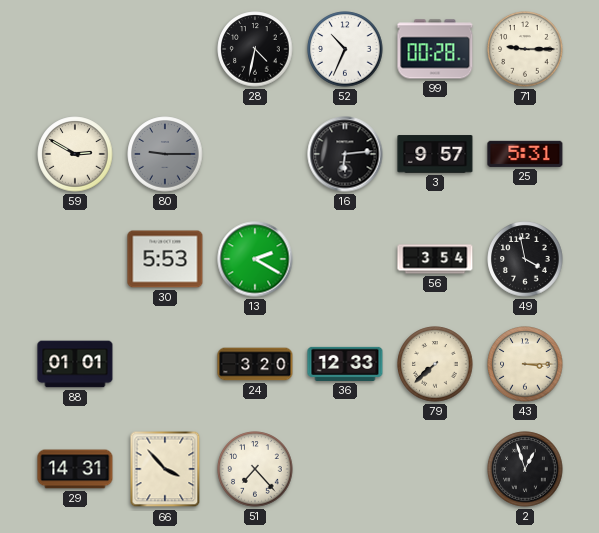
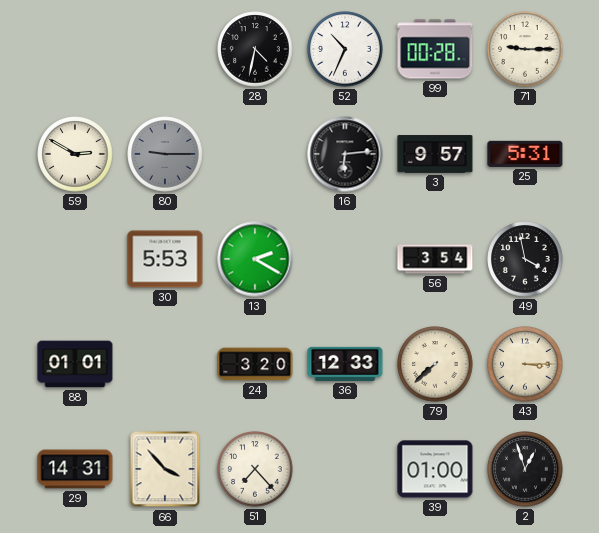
39: none -> 01:00
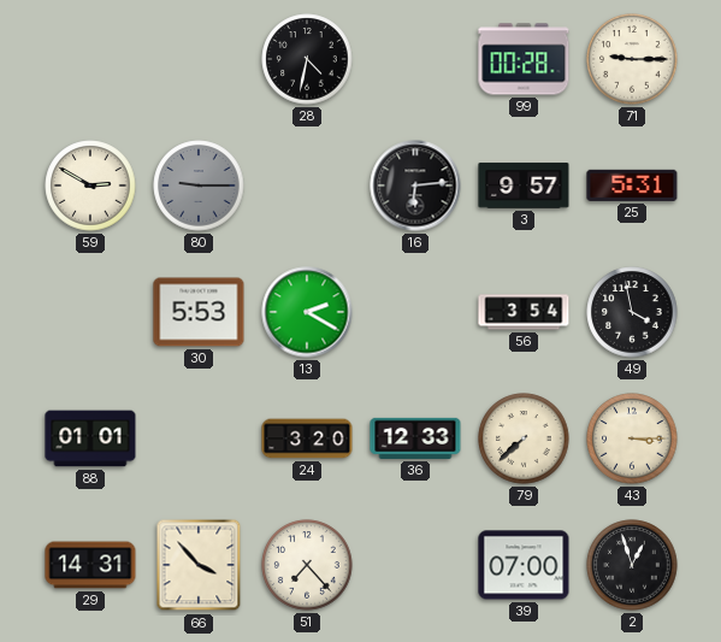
52: 10:34 -> none
39: 01:00 -> 07:00
